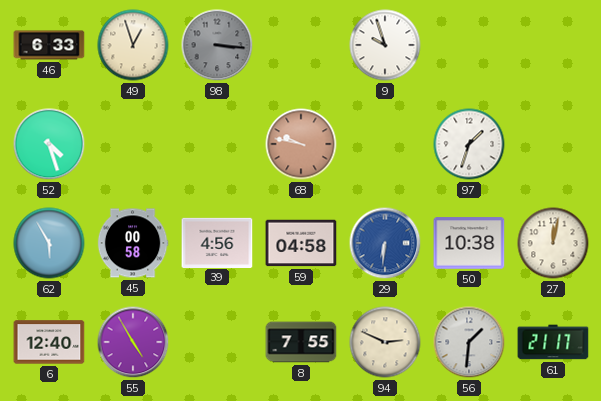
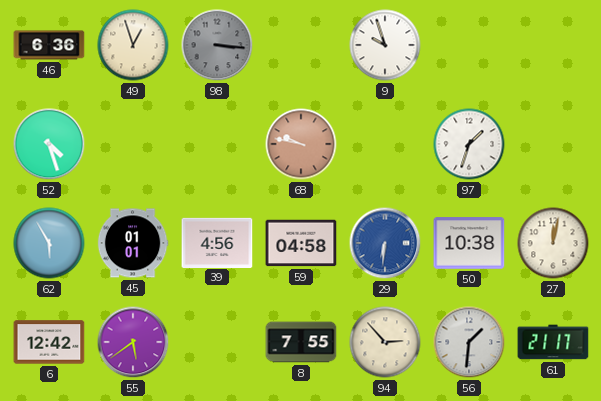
46: 6:33 -> 6:36
45: 00:58 -> 01:01
6: 12:40 -> 12:42
55: 4:55 -> 5:39
94: 2:49 -> 2:53
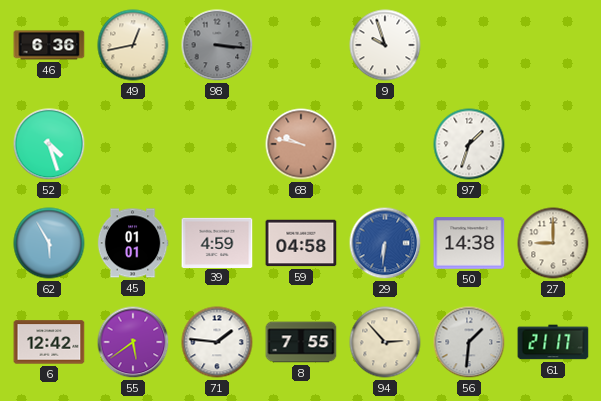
49: 12:57 -> 12:43
39: 4:56 -> 4:59
50: 10:38 -> 14:38
27: 12:02 -> 9:00
71: none -> 1:46
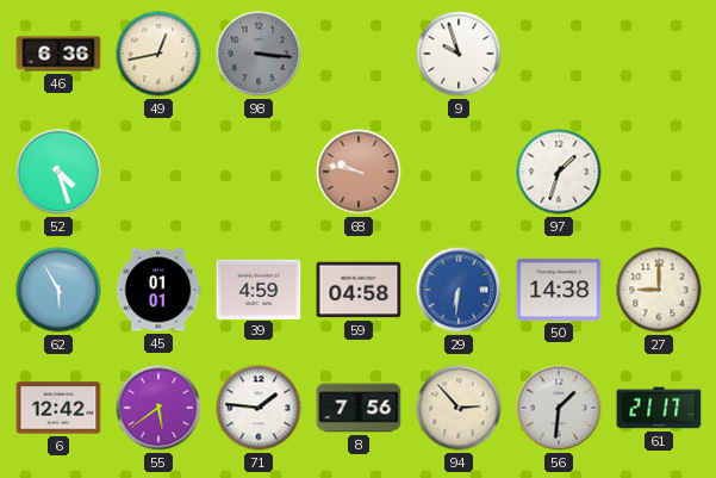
8: 7:55 -> 7:56
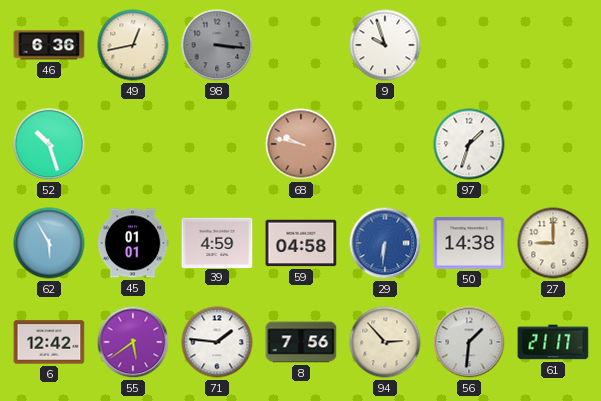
52: 4:27 -> 10:27
